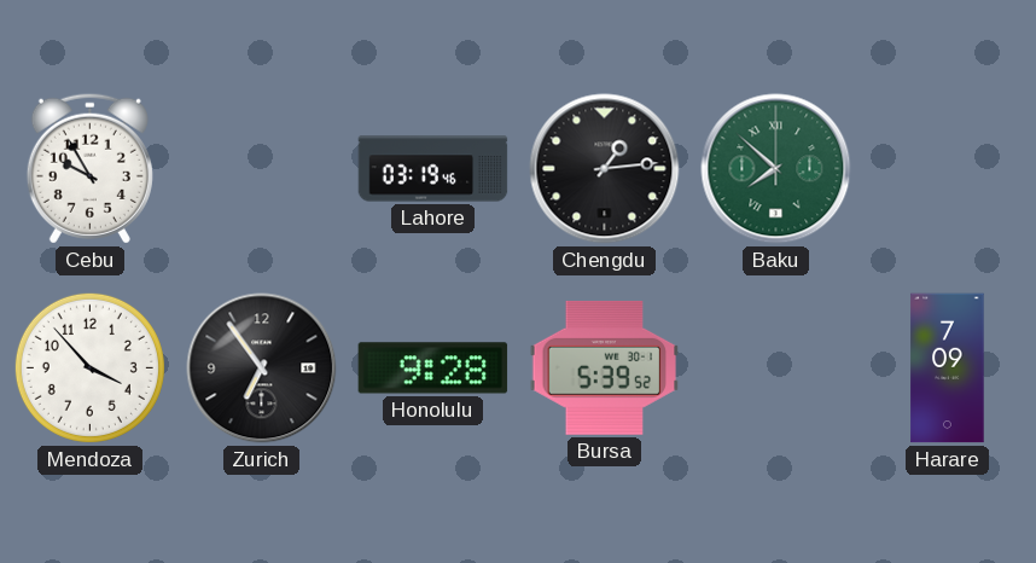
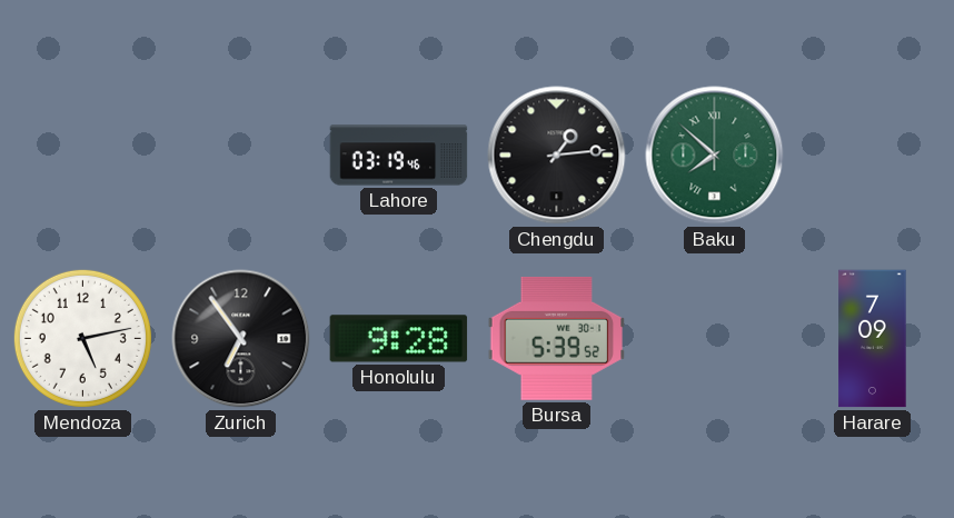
Cebu: 9:55 -> none
Mendoza: 3:53 -> 5:13
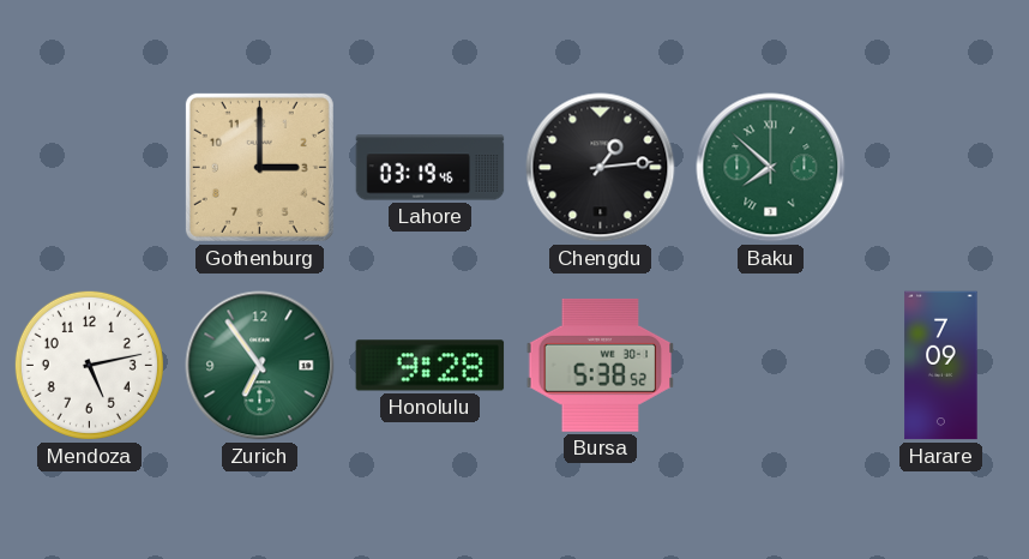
Gothenburg: none -> 3:00
Zurich dial: black -> green
Bursa: 5:39 -> 5:38
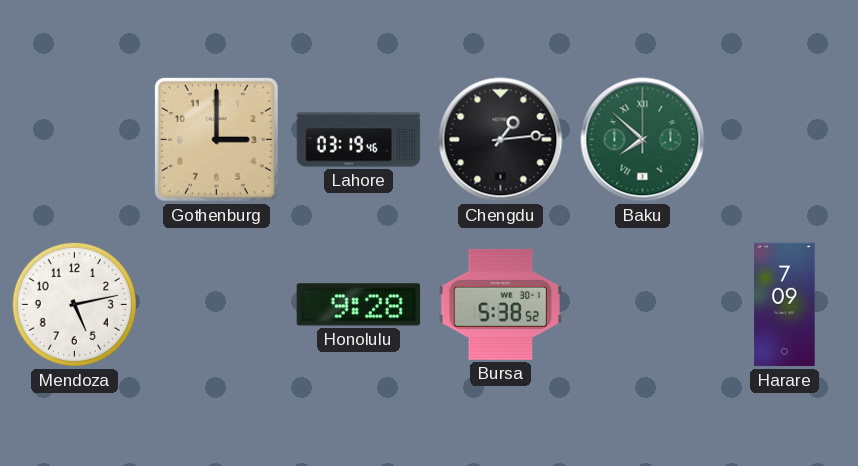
Zurich: 6:54 -> none
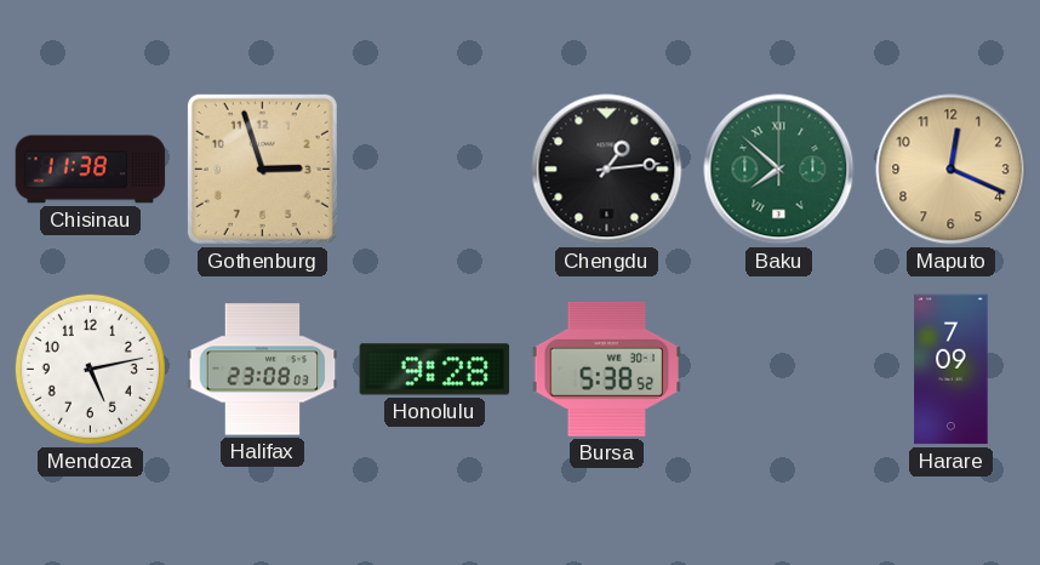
Chisinau: none -> 11:38
Gothenburg: 3:00 -> 2:57
Lahore: 03:19 -> none
Maputo: none -> 12:19
Halifax: none -> 23:08
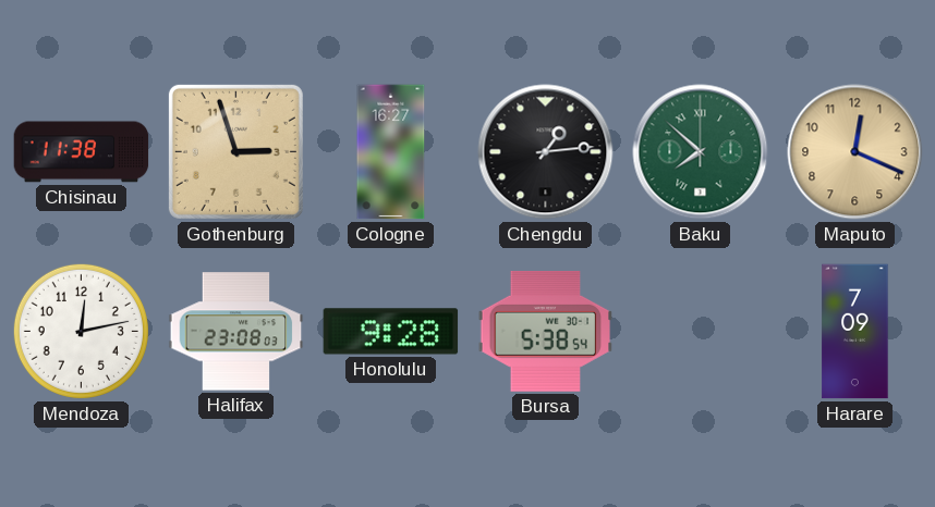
Cologne: none -> 16:27
Mendoza: 5:13 -> 12:13
Bursa: 5:38:52 -> 5:38:54
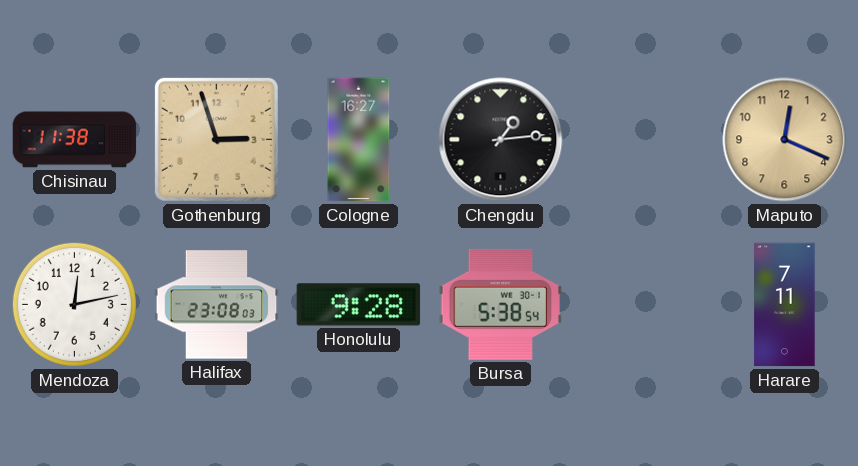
Baku: 7:52 -> none
Harare: 7:09 -> 7:11
